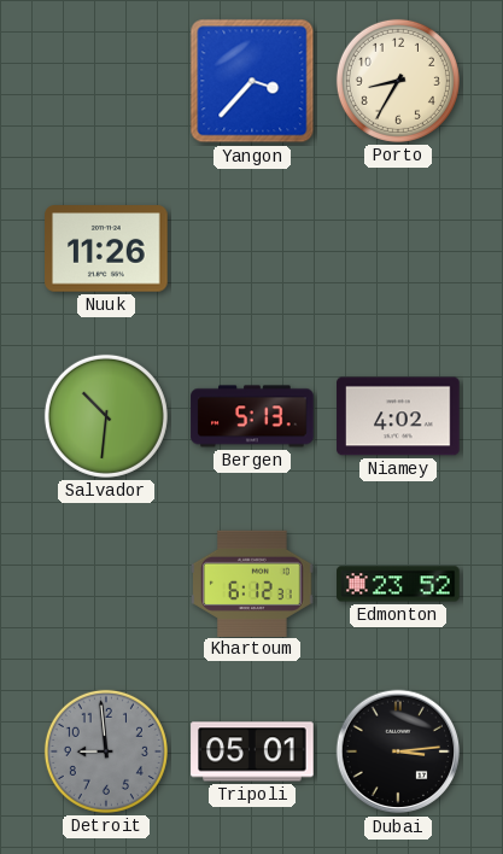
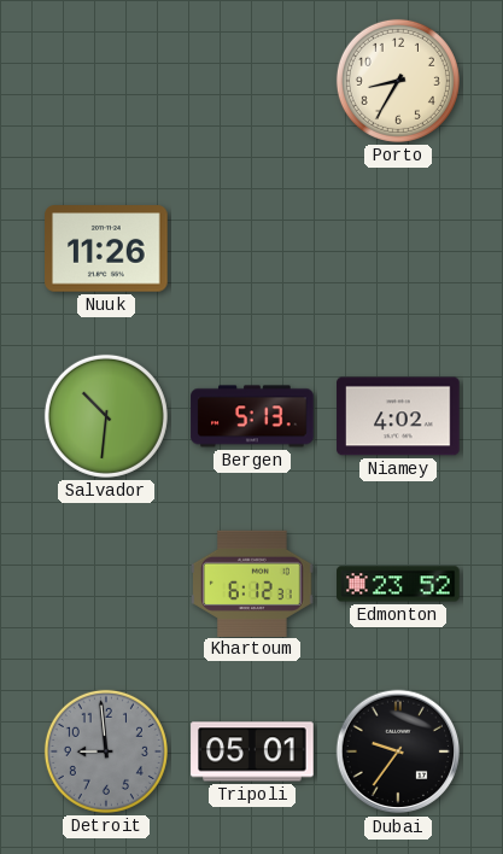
Yangon: 3:37 -> none
Dubai: 3:14 -> 9:36
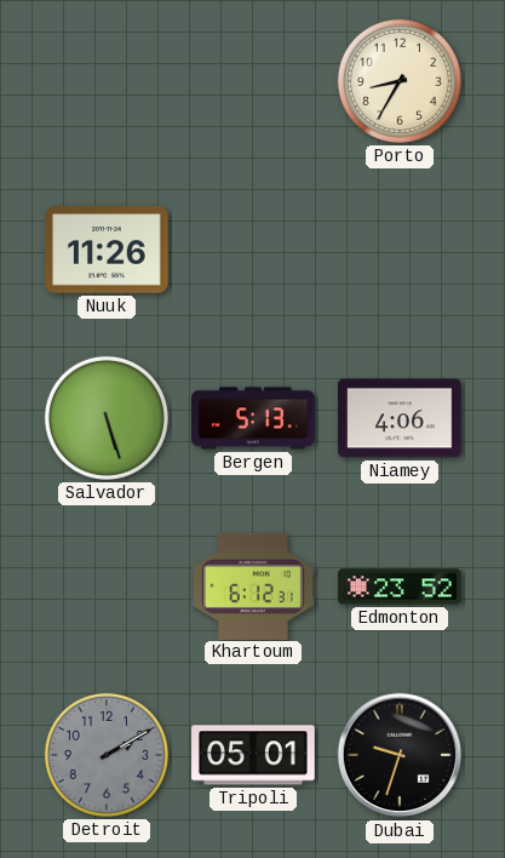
Salvador: 10:31 -> 5:27
Niamey: 4:02 -> 4:06
Detroit: 8:59 -> 2:10
Dubai: 9:36 -> 9:33
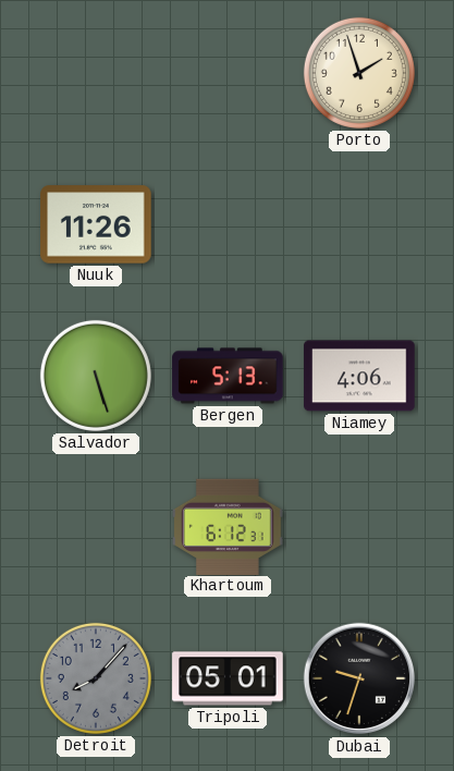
Porto: 8:35 -> 1:57
Edmonton: 23:52 -> none
Detroit: 2:10 -> 8:07
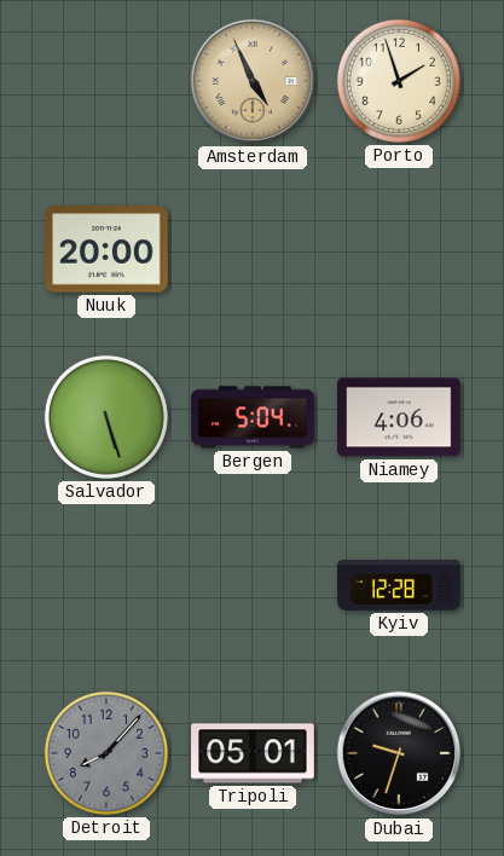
Amsterdam: none -> 4:56
Nuuk: 11:26 -> 20:00
Bergen: 5:13 -> 5:04
Khartoum: 6:12 -> none
Kyiv: none -> 12:28
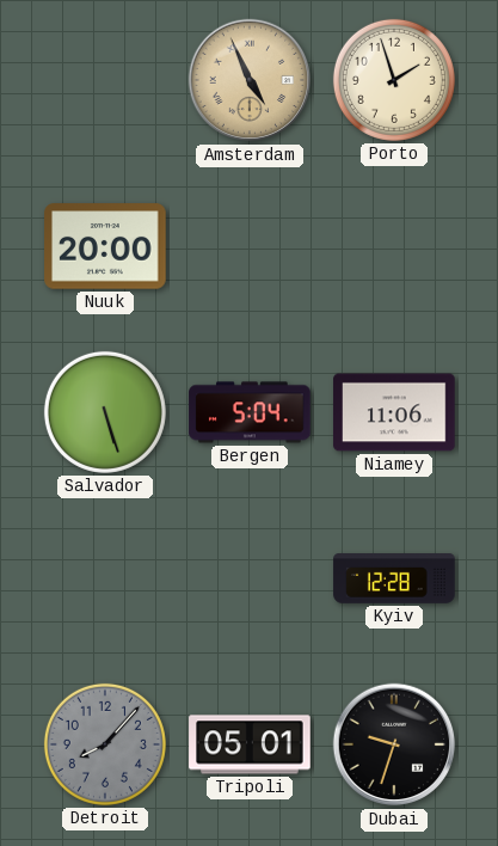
Niamey: 4:06 -> 11:06
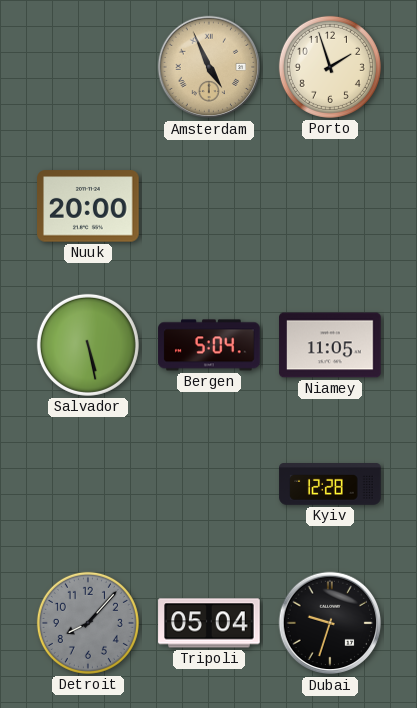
Salvador: 5:27 -> 5:28
Niamey: 11:06 -> 11:05
Tripoli: 05:01 -> 05:04
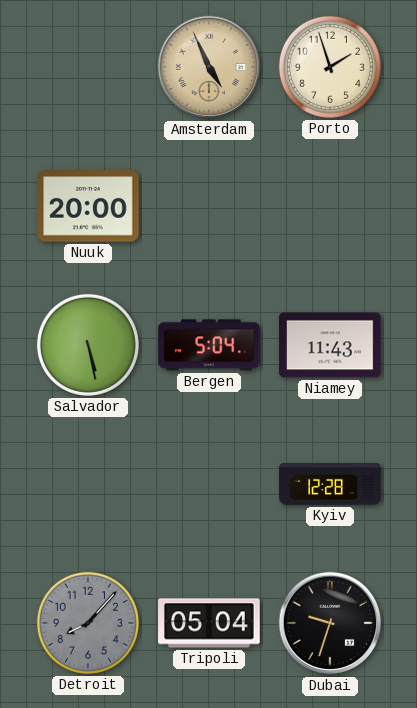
Niamey: 11:05 -> 11:43
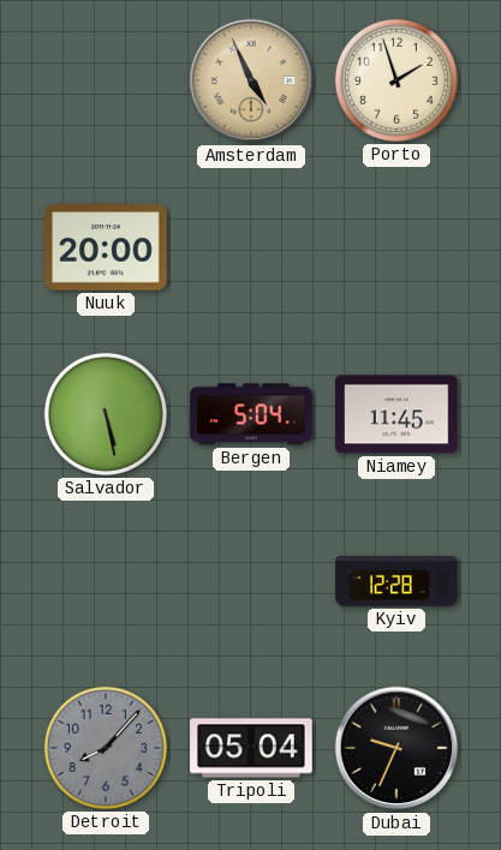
Niamey: 11:43 -> 11:45
Dubai: 9:33 -> 9:34
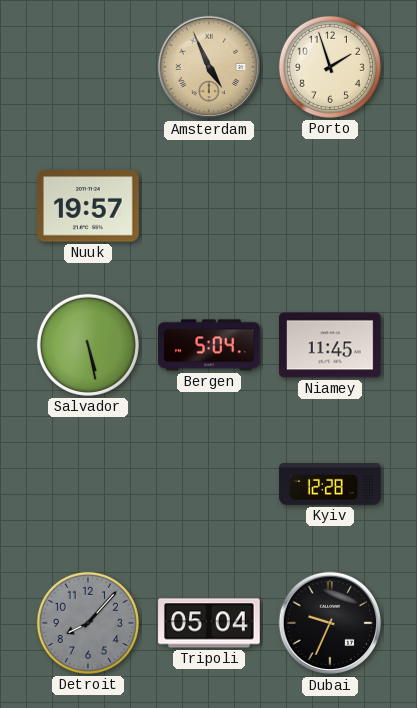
Nuuk: 20:00 -> 19:57
